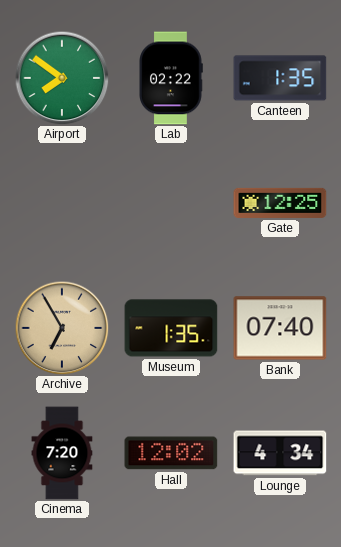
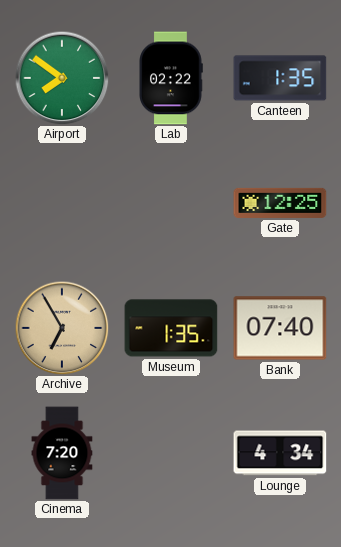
Hall: 12:02 -> none
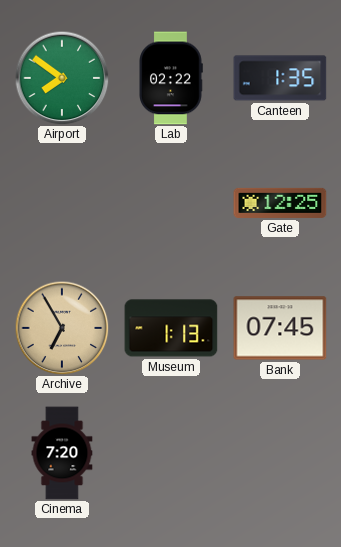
Museum: 1:35 -> 1:13
Bank: 07:40 -> 07:45
Lounge: 4:34 -> none
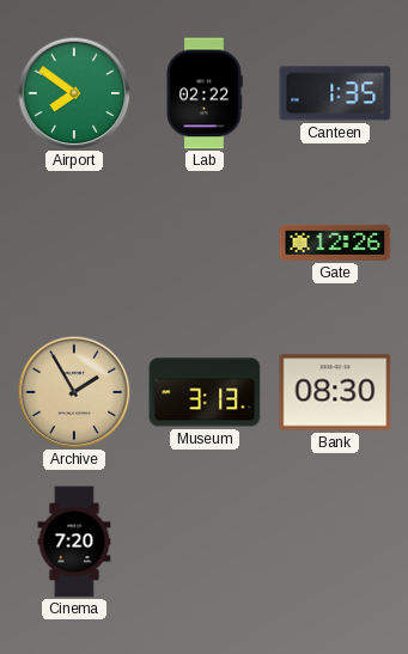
Gate: 12:25 -> 12:26
Archive: 6:55 -> 1:55
Museum: 1:13 -> 3:13
Bank: 07:45 -> 08:30
